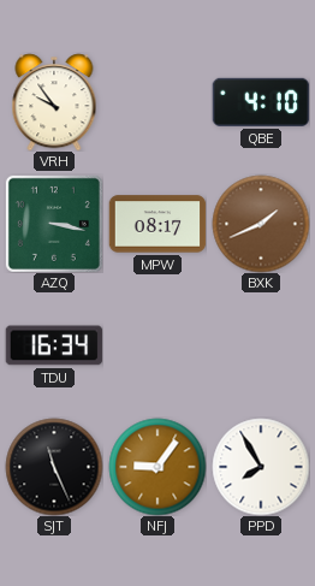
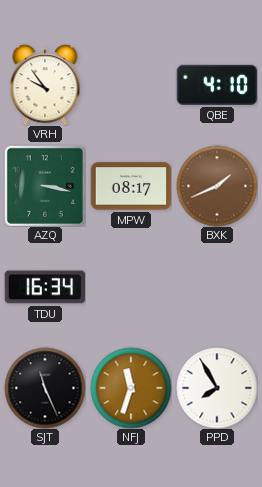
NFJ: 9:06 -> 11:33
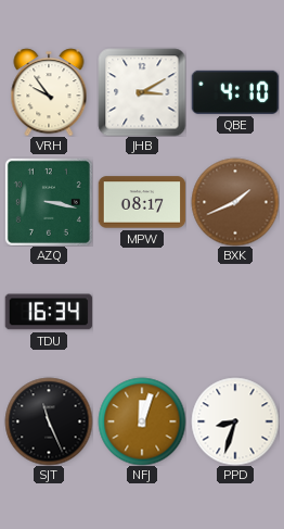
JHB: none -> 3:10
NFJ: 11:33 -> 12:03
PPD: 7:55 -> 8:33
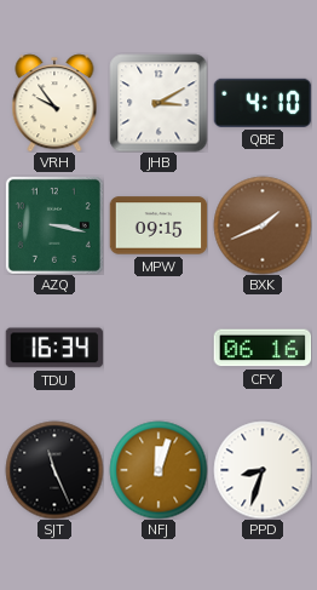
MPW: 08:17 -> 09:15
CFY: none -> 06:16
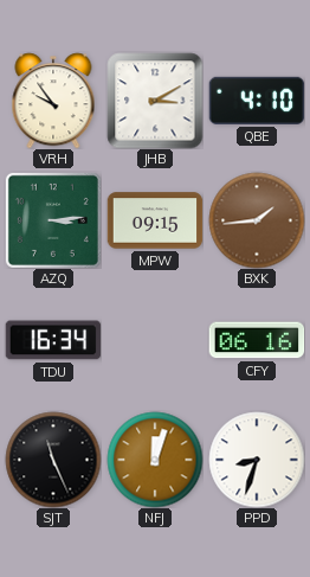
AZQ: 3:17 -> 3:14
BXK: 1:41 -> 1:44
